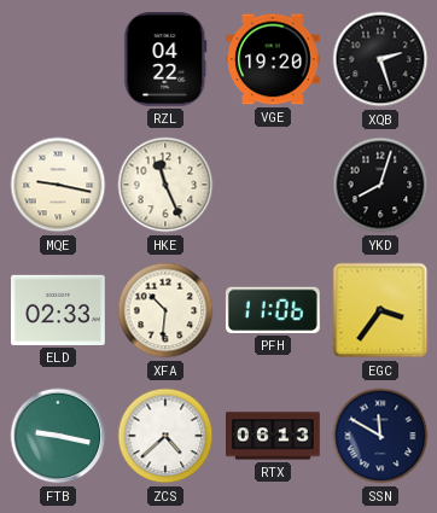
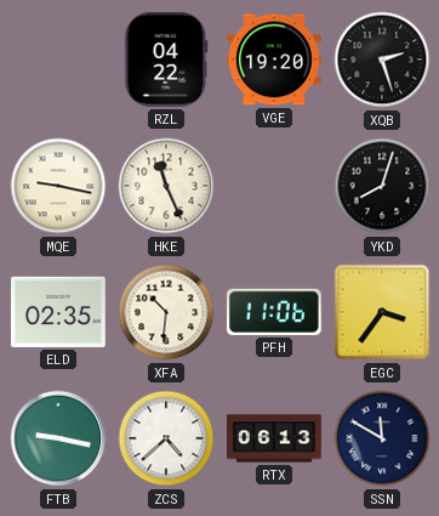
ELD: 02:33 -> 02:35
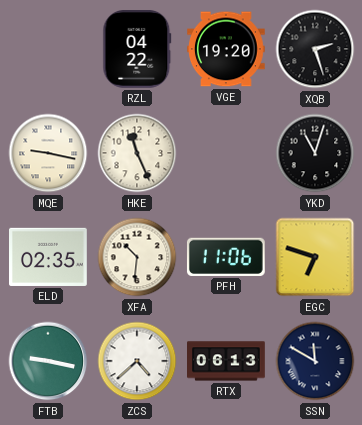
YKD: 8:03 -> 11:03
EGC: 3:36 -> 6:48
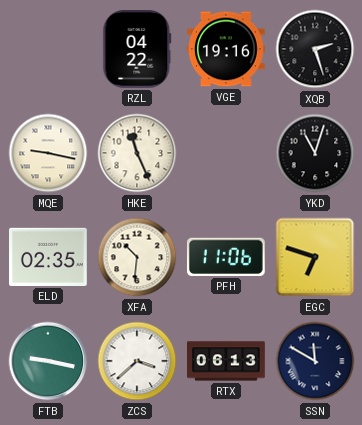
VGE: 19:20 -> 19:16
ZCS: 4:38 -> 3:38
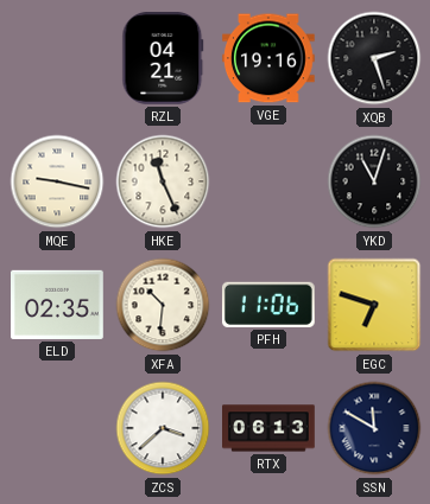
RZL: 04:22 -> 04:21
FTB: 9:17 -> none
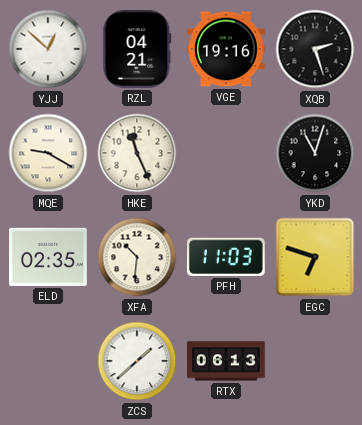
YJJ: none -> 12:52
MQE: 9:17 -> 9:20
PFH: 11:06 -> 11:03
ZCS: 3:38 -> 1:38
SSN: 11:50 -> none
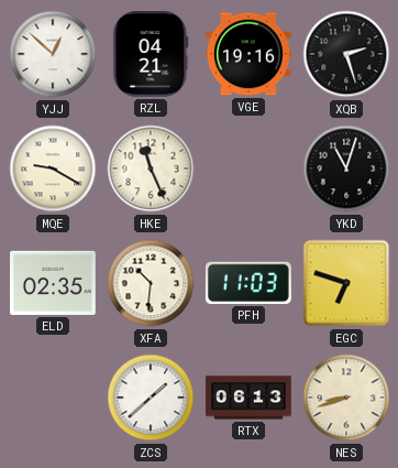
NES: none -> 8:42
